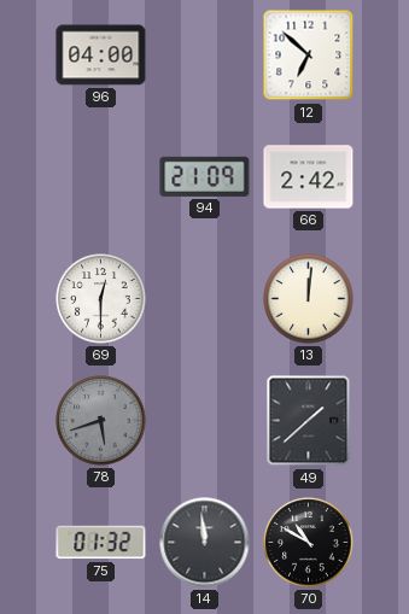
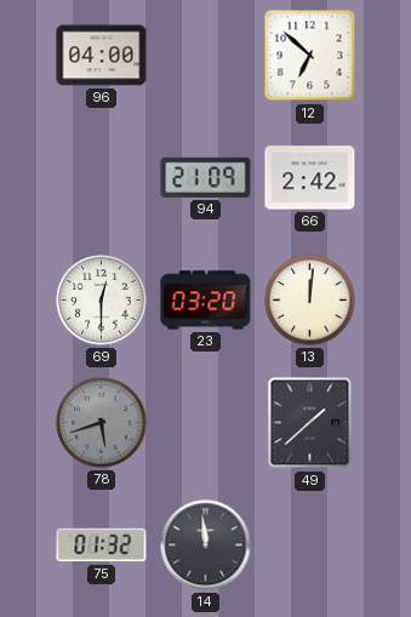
23: none -> 03:20
70: 10:50 -> none
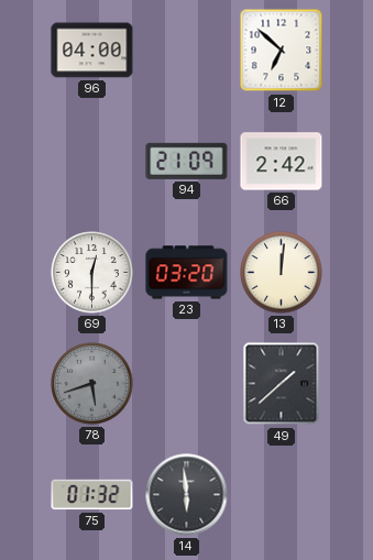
14: 11:59 -> 5:59
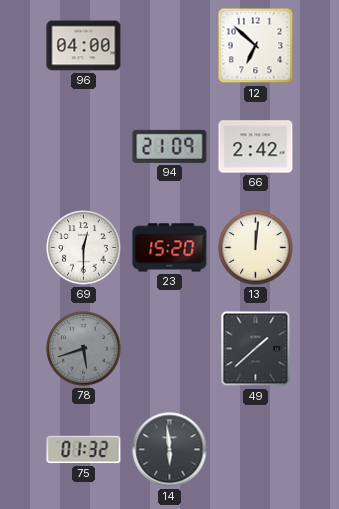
23: 03:20 -> 15:20
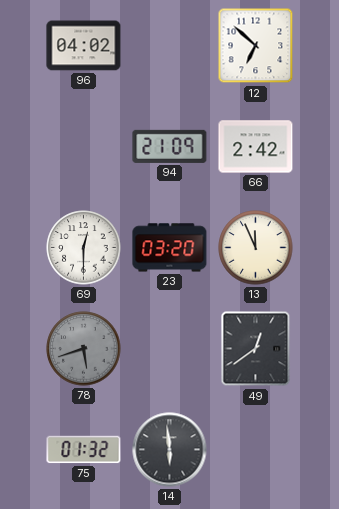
96: 04:00 -> 04:02
23: 15:20 -> 03:20
13: 12:01 -> 11:56
49: 1:38 -> 12:39
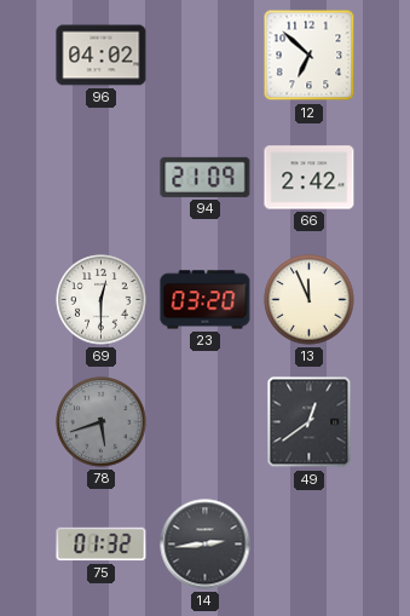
14: 5:59 -> 2:44
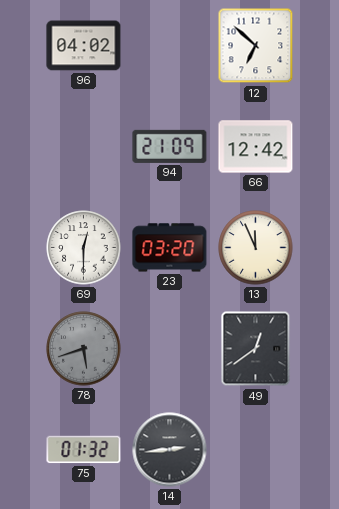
66: 2:42 -> 12:42
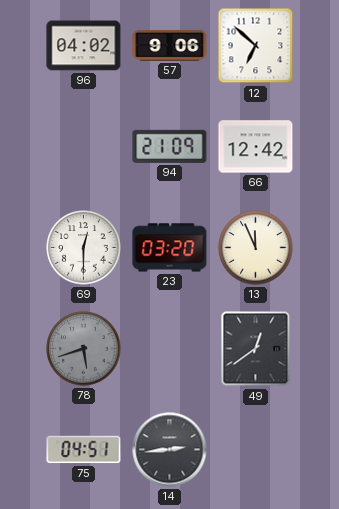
57: none -> 9:06
75: 01:32 -> 04:51
